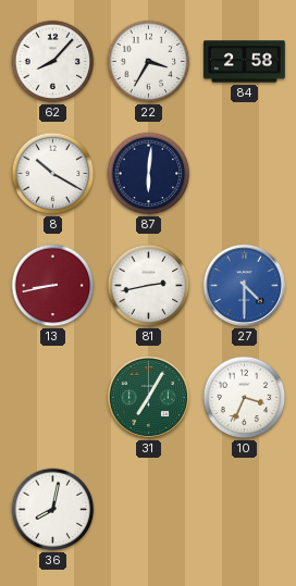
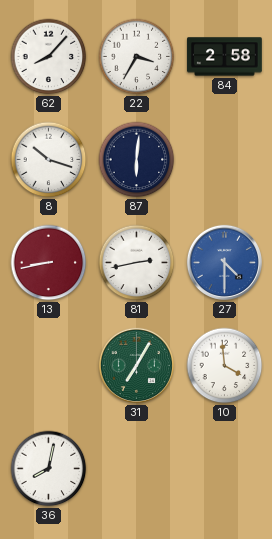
8: 10:20 -> 10:18
10: 3:34 -> 3:59
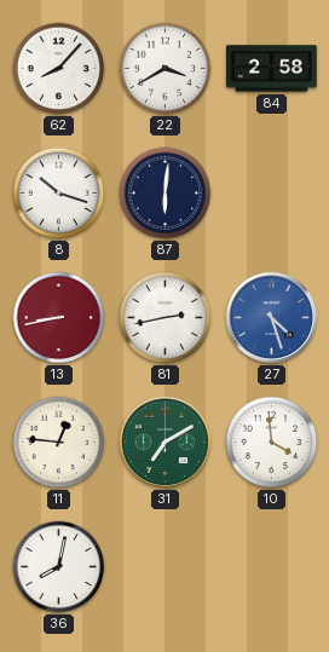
22: 3:35 -> 3:40
27: 4:30 -> 4:27
11: none -> 12:46
31: 7:05 -> 7:10
